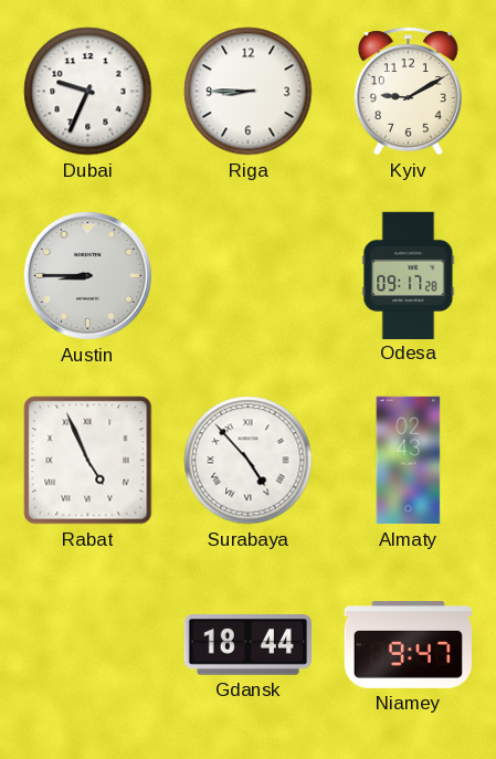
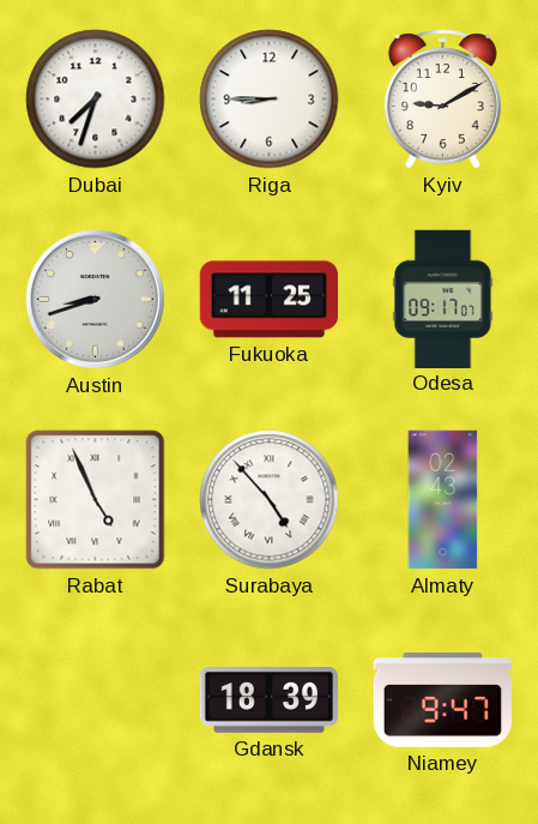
Dubai: 9:34 -> 7:33
Austin: 8:45 -> 8:42
Fukuoka: none -> 11:25
Odesa: 09:17:28 -> 09:17:07
Gdansk: 18:44 -> 18:39
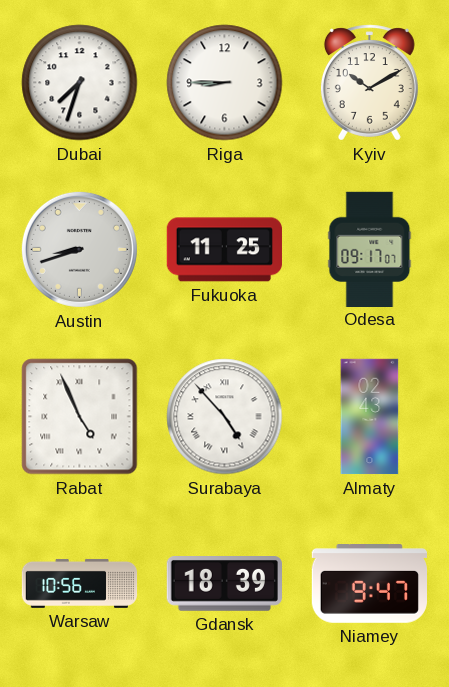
Kyiv: 9:10 -> 10:10
Warsaw: none -> 10:56
